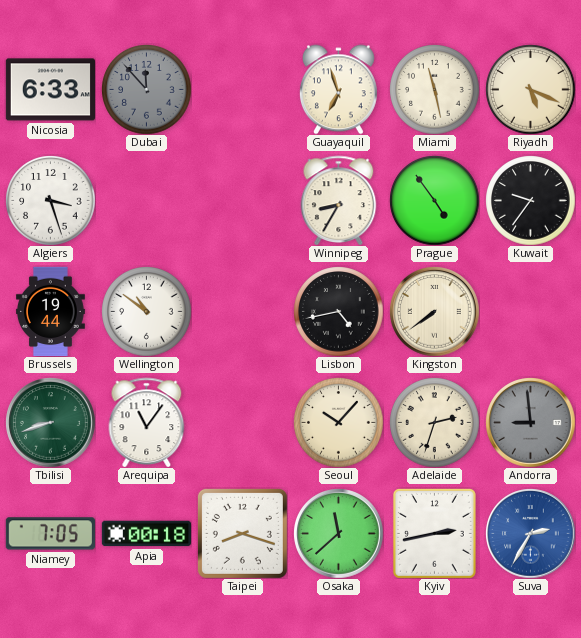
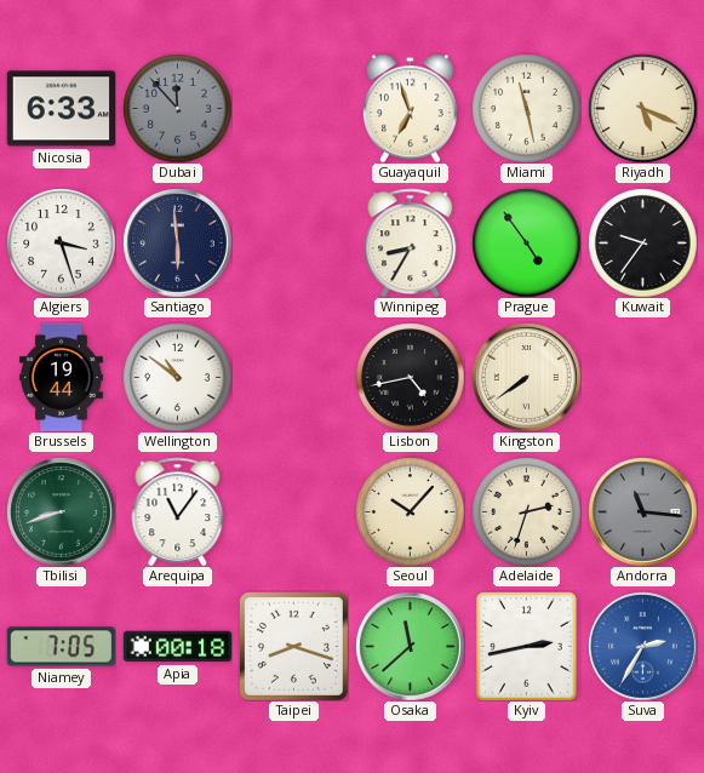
Santiago: none -> 5:59
Andorra: 8:59 -> 11:16
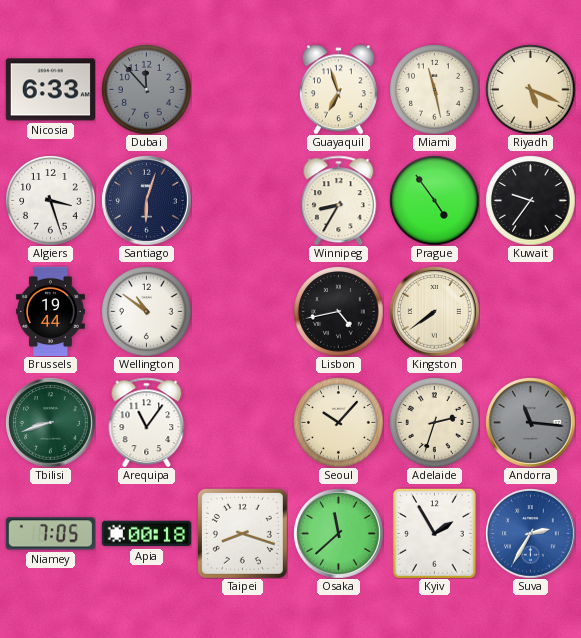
Santiago: 5:59 -> 6:03
Kyiv: 2:43 -> 1:55
